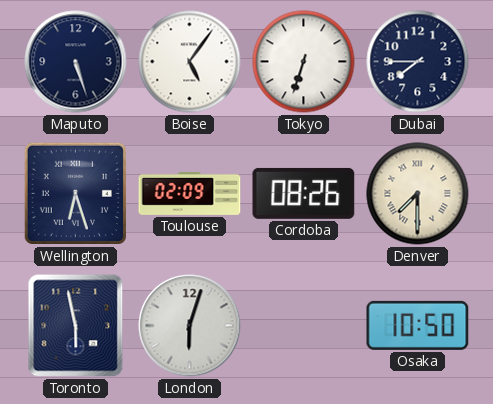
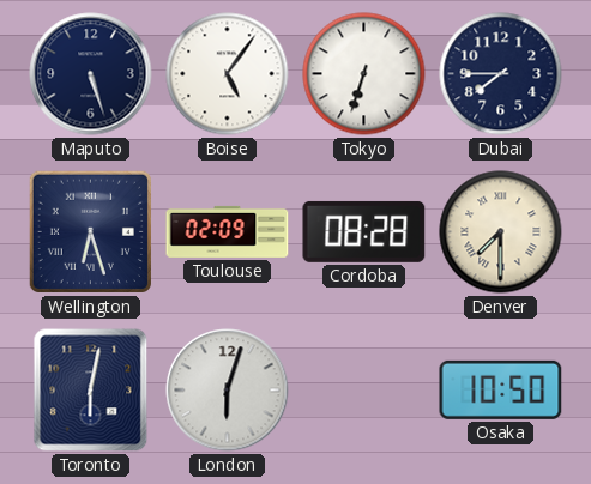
Cordoba: 08:26 -> 08:28
Toronto: 5:58 -> 6:02
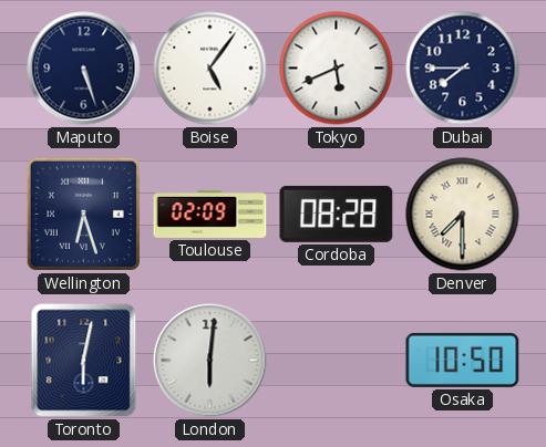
Tokyo: 6:33 -> 5:41
London: 6:03 -> 6:01
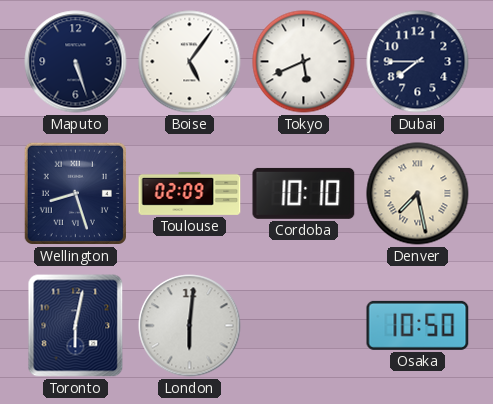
Wellington: 6:27 -> 8:27
Cordoba: 08:28 -> 10:10
Denver: 7:30 -> 7:28
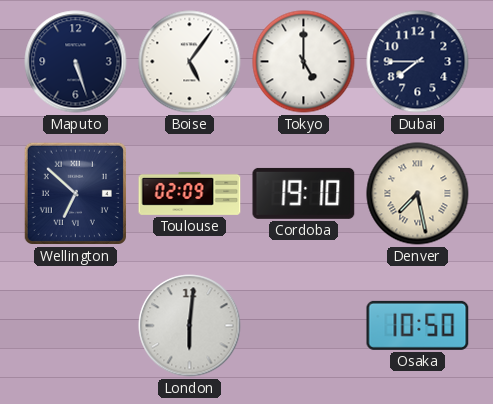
Tokyo: 5:41 -> 5:00
Wellington: 8:27 -> 6:52
Cordoba: 10:10 -> 19:10
Toronto: 6:02 -> none
